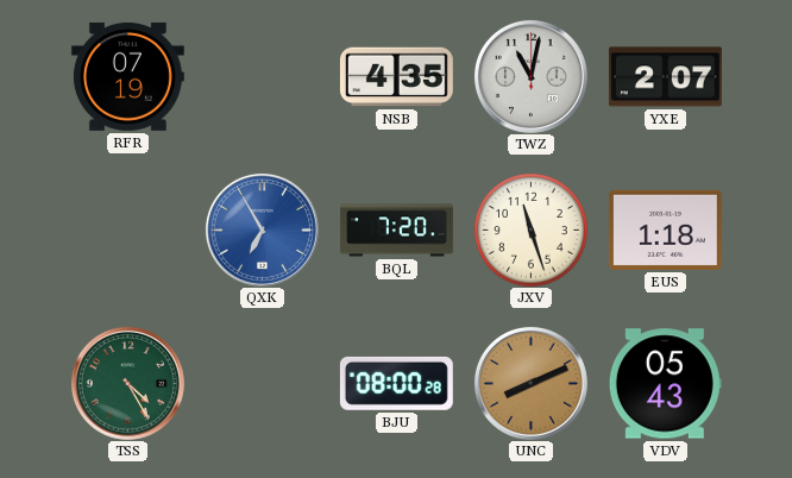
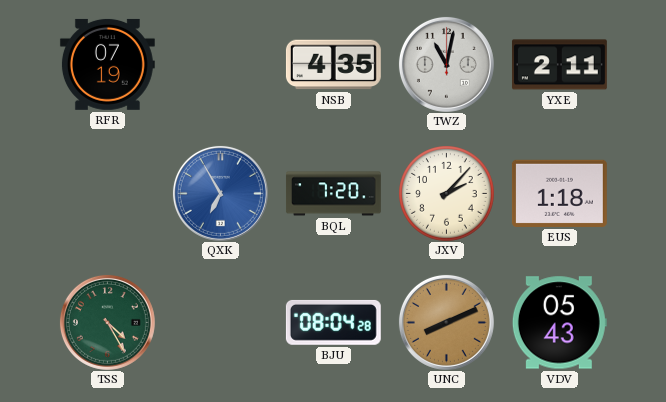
YXE: 2:07 -> 2:11
JXV: 11:27 -> 2:07
BJU: 08:00 -> 08:04
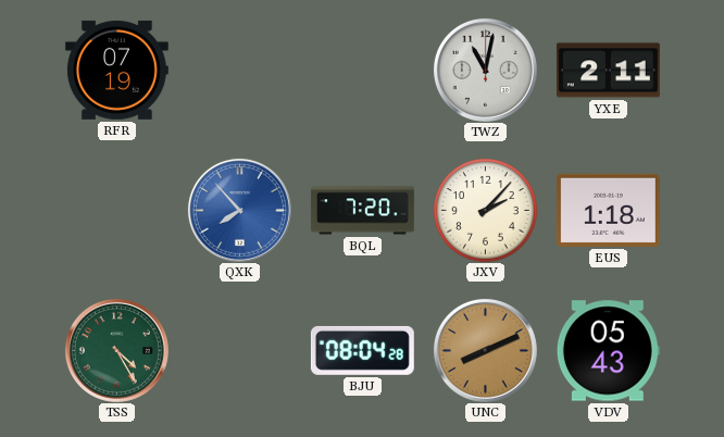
NSB: 4:35 -> none
QXK: 6:55 -> 7:53
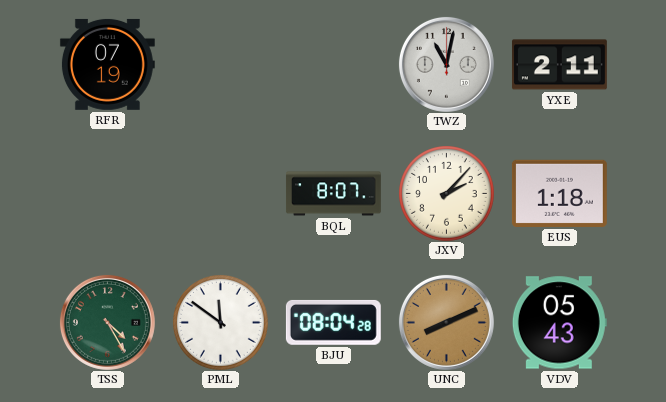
QXK: 7:53 -> none
BQL: 7:20 -> 8:07
PML: none -> 11:51
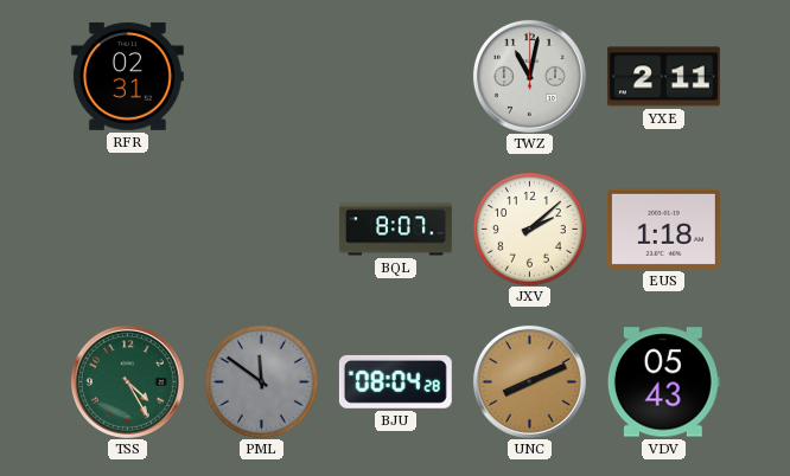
RFR: 07:19 -> 02:31
JXV: 2:07 -> 2:08
PML dial: white -> grey
